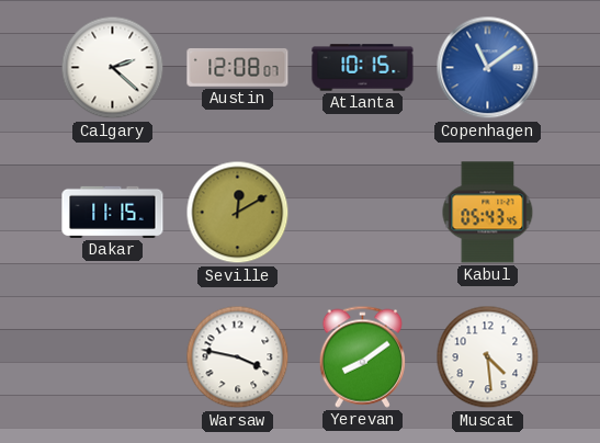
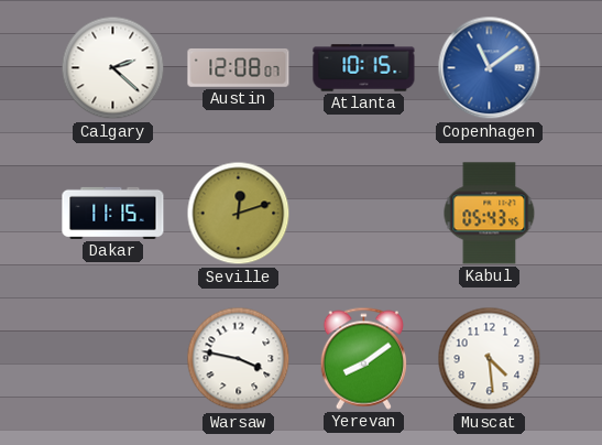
Seville: 12:10 -> 12:12
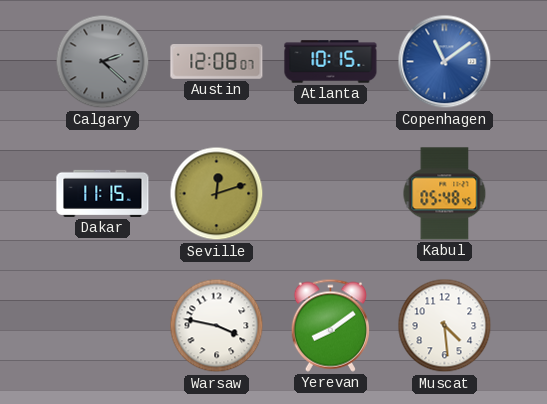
Calgary dial: white -> grey
Kabul: 05:43 -> 05:48
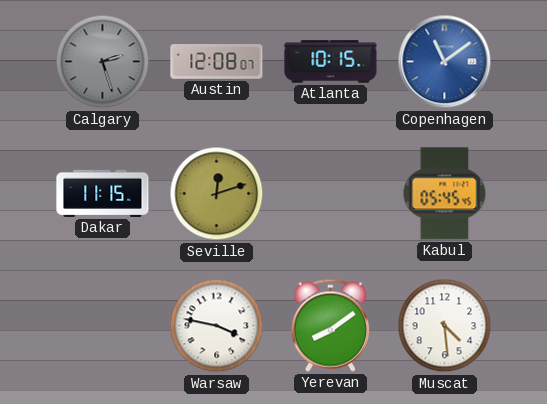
Calgary: 2:22 -> 2:27
Kabul: 05:48 -> 05:45
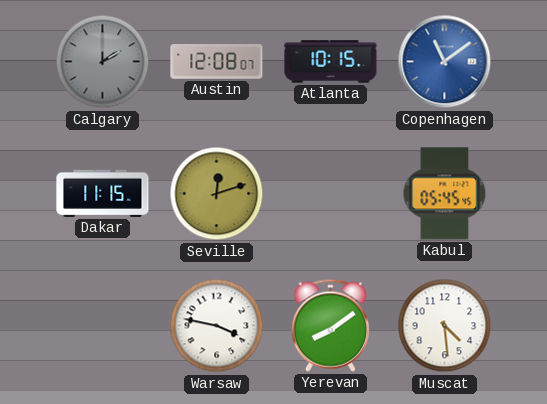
Calgary: 2:27 -> 2:00
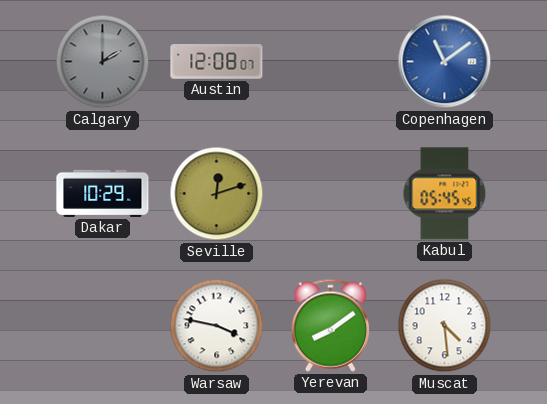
Atlanta: 10:15 -> none
Dakar: 11:15 -> 10:29
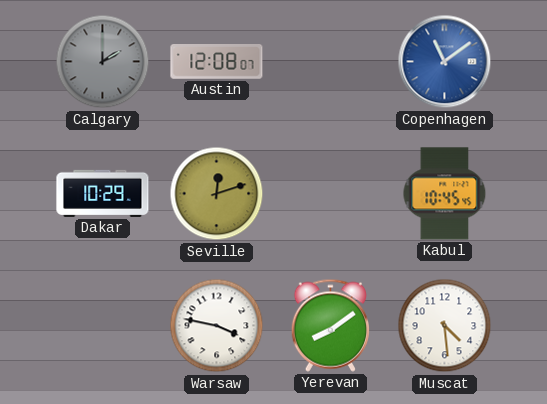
Kabul: 05:45 -> 10:45
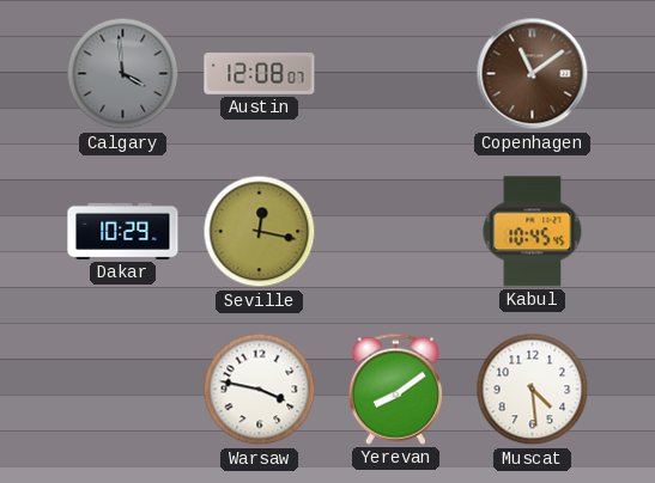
Calgary: 2:00 -> 3:59
Copenhagen dial: blue -> brown
Seville: 12:12 -> 12:17
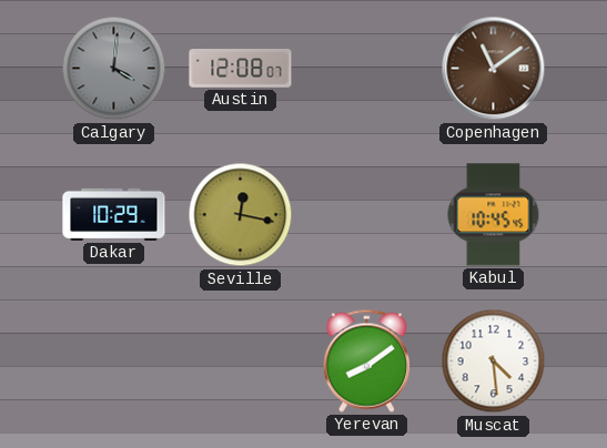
Calgary: 3:59 -> 4:01
Warsaw: 3:47 -> none
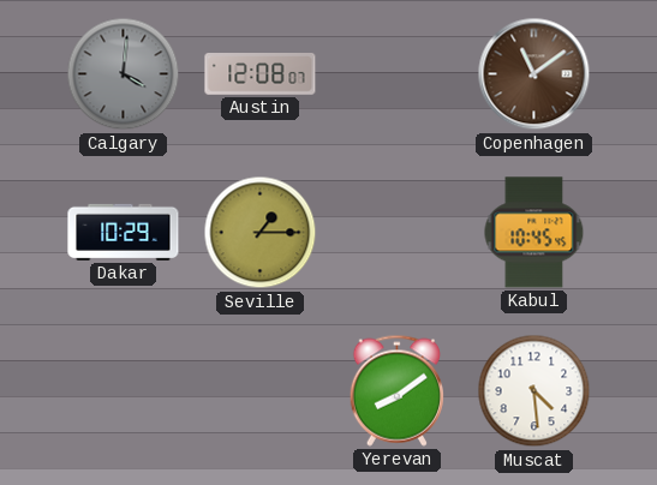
Seville: 12:17 -> 1:15
